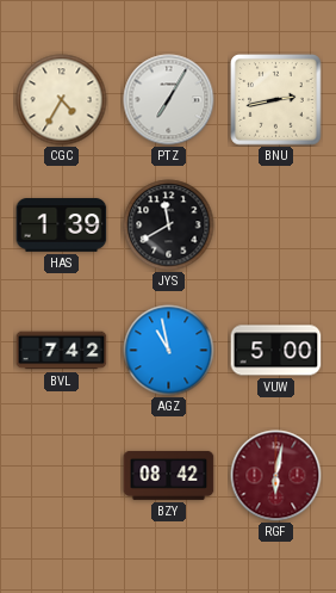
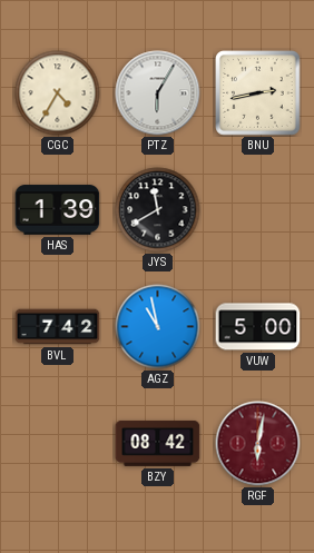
PTZ: 7:05 -> 6:05
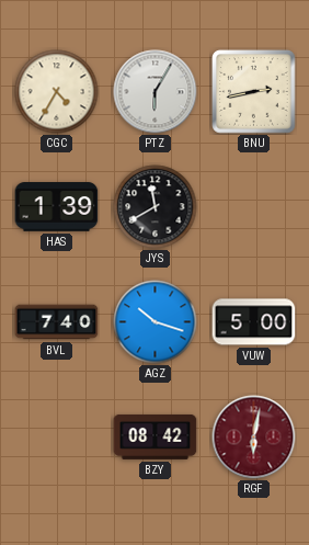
BVL: 7:42 -> 7:40
AGZ: 10:58 -> 10:18
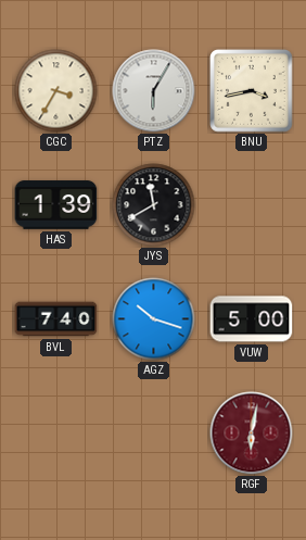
CGC: 4:35 -> 3:35
BNU: 2:43 -> 3:43
BZY: 08:42 -> none
